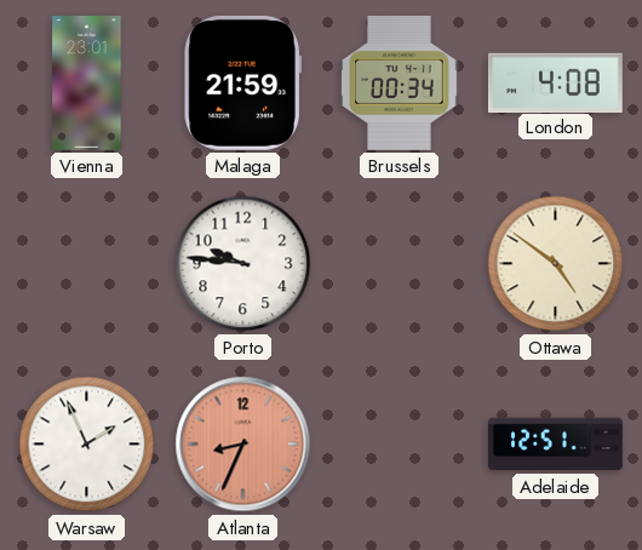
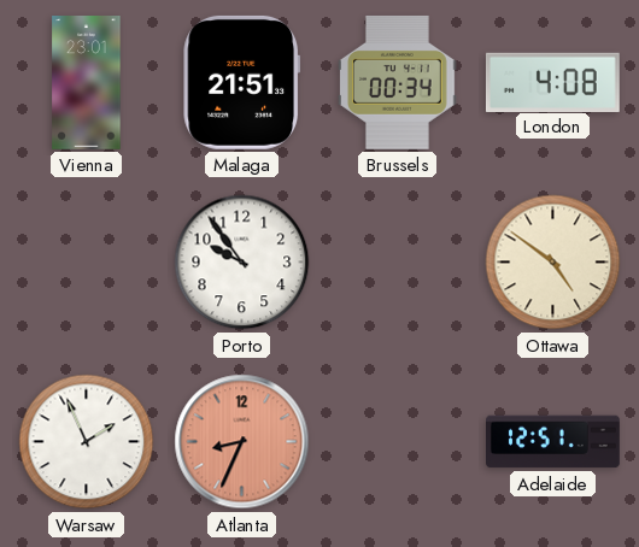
Malaga: 21:59 -> 21:51
Porto: 9:46 -> 9:54
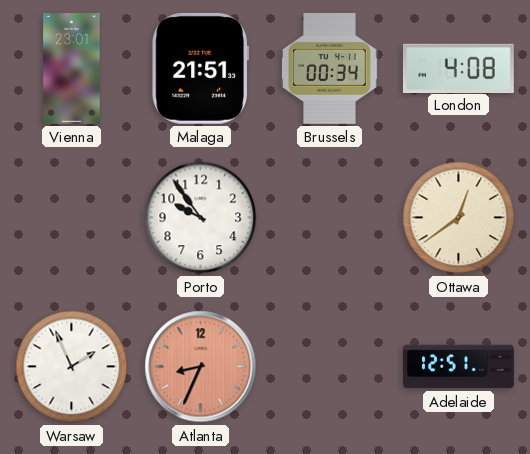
Ottawa: 4:51 -> 12:39
